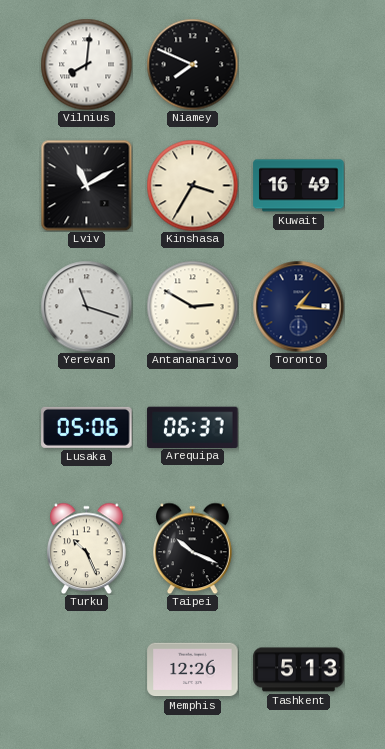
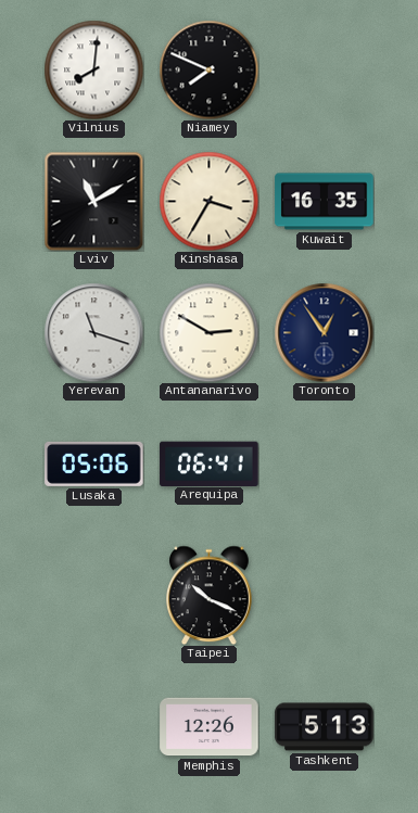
Kuwait: 16:49 -> 16:35
Toronto: 1:16 -> 12:54
Arequipa: 06:37 -> 06:41
Turku: 10:26 -> none
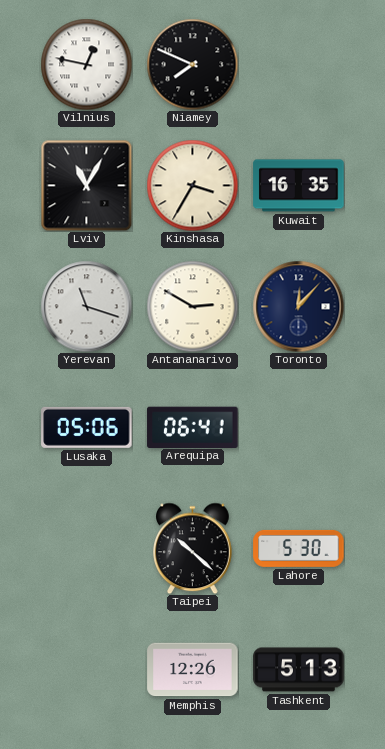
Vilnius: 8:01 -> 12:47
Lviv: 11:10 -> 11:05
Toronto: 12:54 -> 12:07
Taipei: 10:19 -> 10:22
Lahore: none -> 5:30
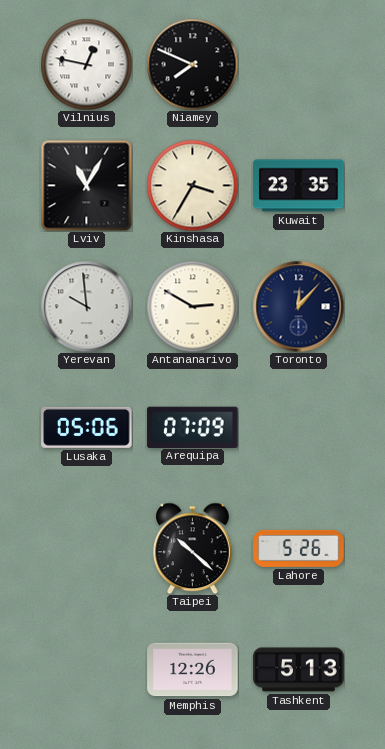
Kuwait: 16:35 -> 23:35
Yerevan: 11:18 -> 9:59
Arequipa: 06:41 -> 07:09
Lahore: 5:30 -> 5:26
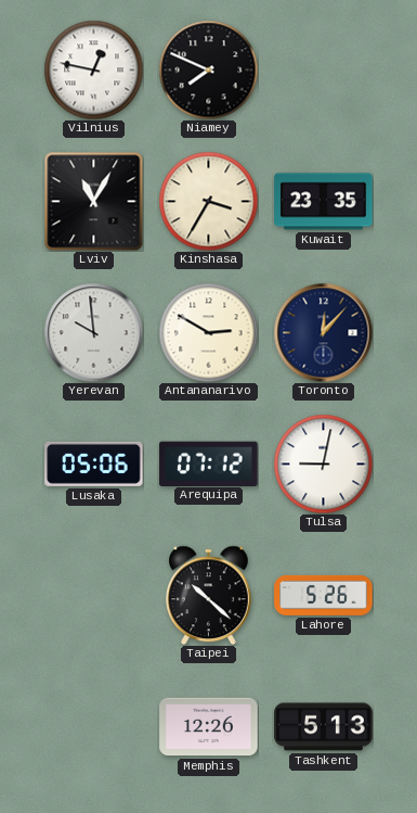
Arequipa: 07:09 -> 07:12
Tulsa: none -> 9:02
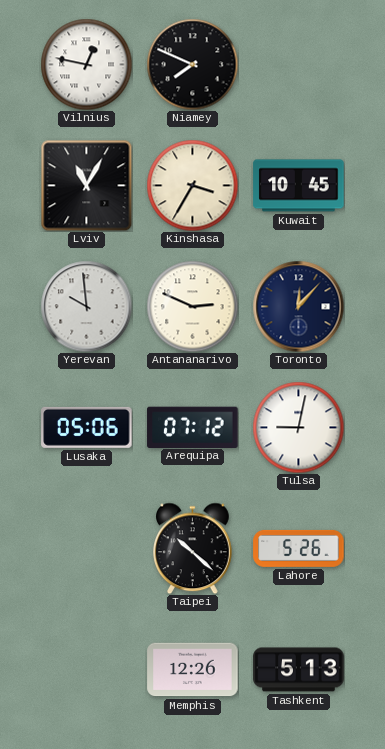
Kuwait: 23:35 -> 10:45
Antananarivo: 2:50 -> 2:49
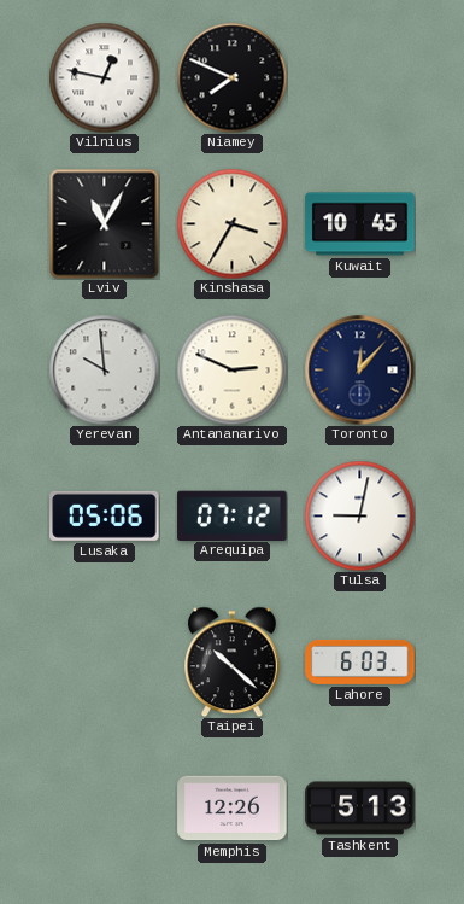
Lahore: 5:26 -> 6:03
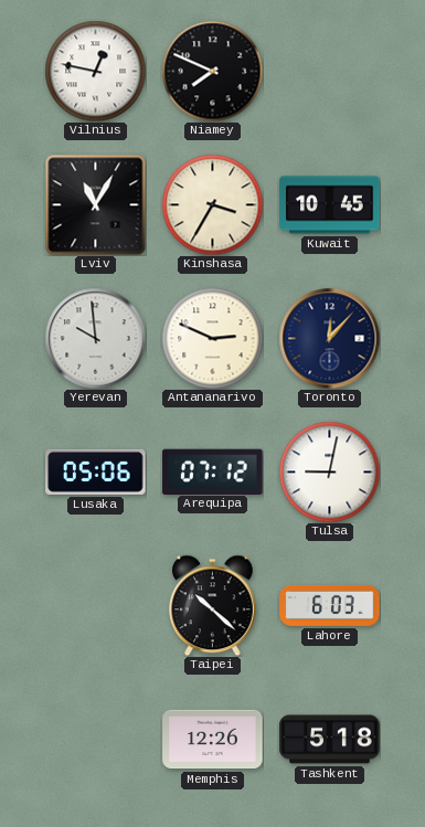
Tashkent: 5:13 -> 5:18
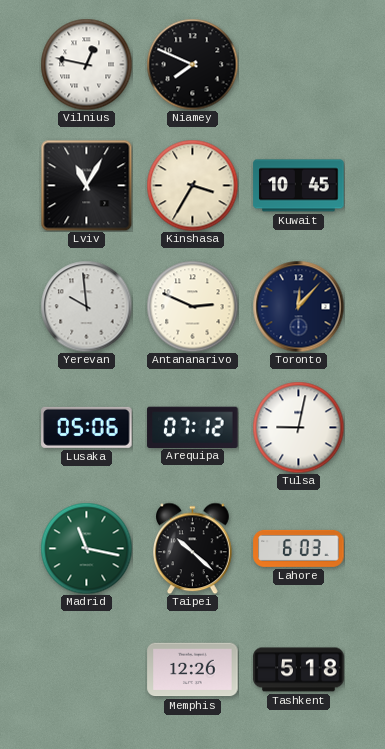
Madrid: none -> 11:17
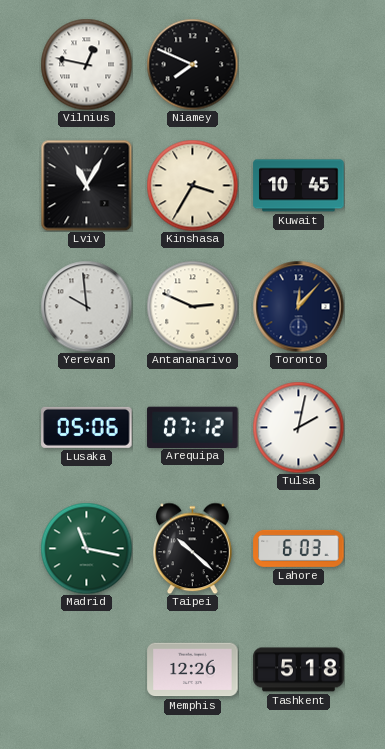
Tulsa: 9:02 -> 2:02
